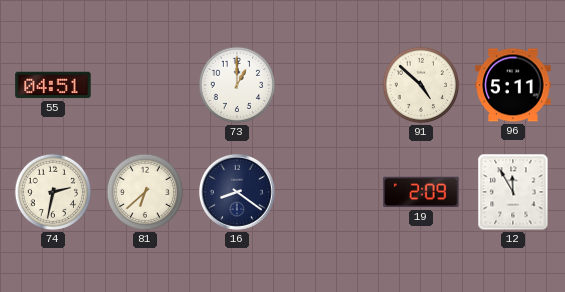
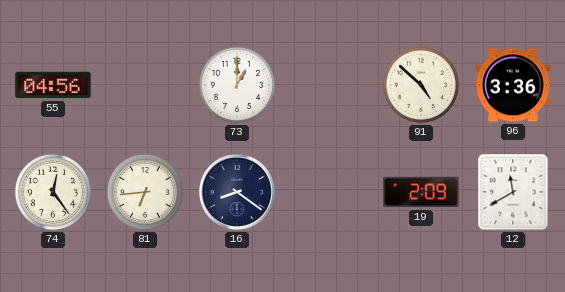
55: 04:51 -> 04:56
96: 5:11 -> 3:36
74: 2:32 -> 12:24
81: 6:38 -> 6:44
12: 11:55 -> 11:40
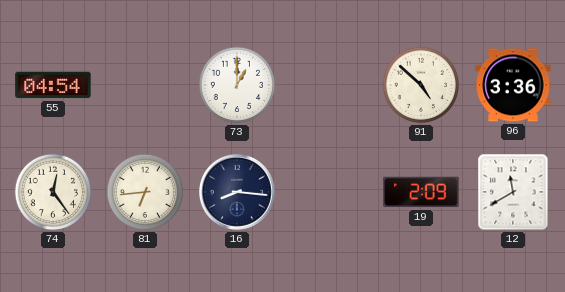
55: 04:56 -> 04:54
16: 8:21 -> 8:16
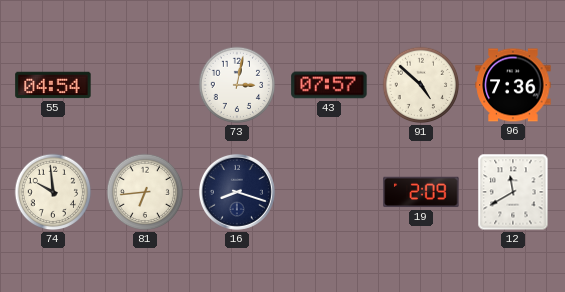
73: 1:00 -> 3:02
43: none -> 07:57
96: 3:36 -> 7:36
74: 12:24 -> 9:59
16: 8:16 -> 8:18
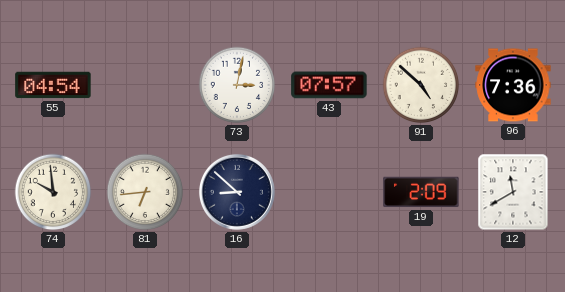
16: 8:18 -> 8:52
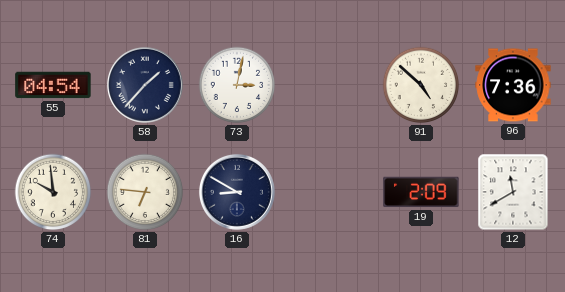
58: none -> 1:37
43: 07:57 -> none
81: 6:44 -> 6:46
16: 8:52 -> 8:50
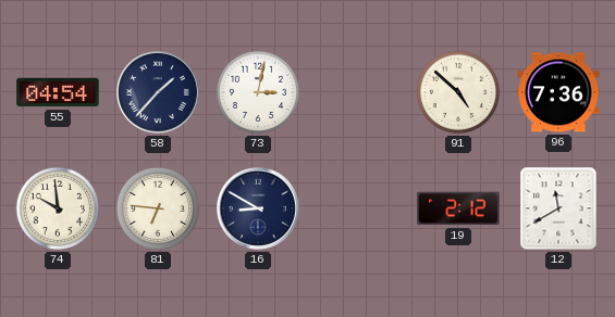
19: 2:09 -> 2:12
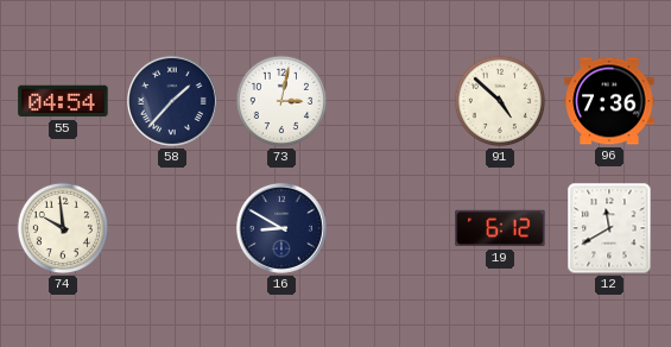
81: 6:46 -> none
19: 2:12 -> 6:12
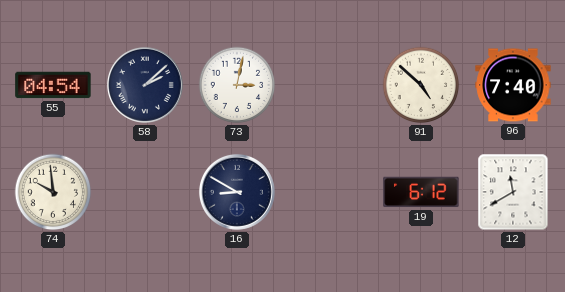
58: 1:37 -> 2:08
96: 7:36 -> 7:40
